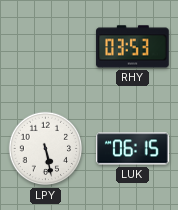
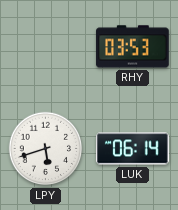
LPY: 5:28 -> 5:42
LUK: 06:15 -> 06:14
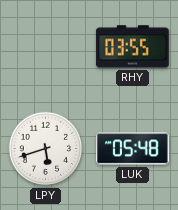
RHY: 03:53 -> 03:55
LUK: 06:14 -> 05:48
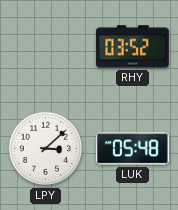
RHY: 03:55 -> 03:52
LPY: 5:42 -> 3:08
